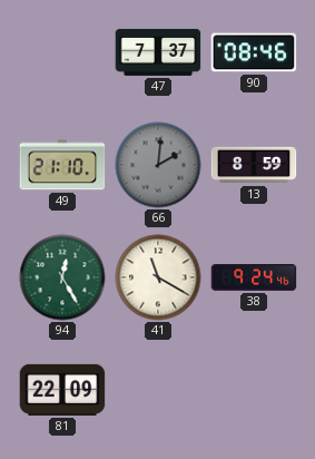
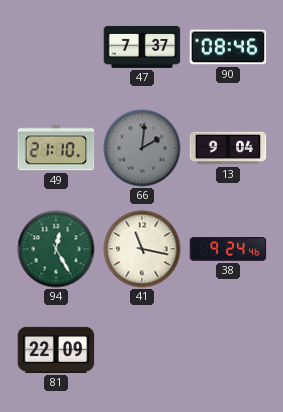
13: 8:59 -> 9:04
41: 11:20 -> 11:17
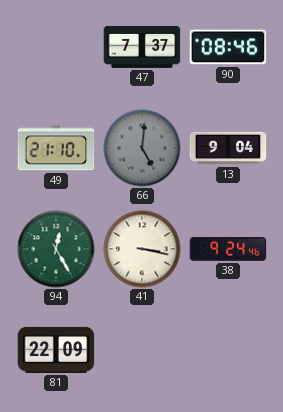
66: 2:01 -> 5:01
41: 11:17 -> 3:17
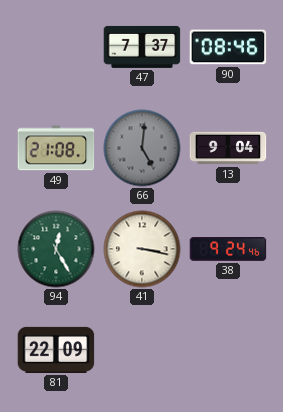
49: 21:10 -> 21:08
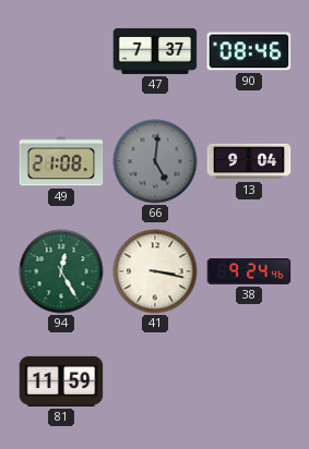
81: 22:09 -> 11:59
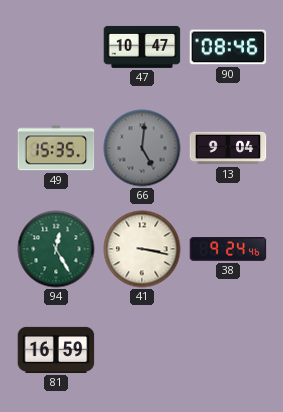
47: 7:37 -> 10:47
49: 21:08 -> 15:35
81: 11:59 -> 16:59
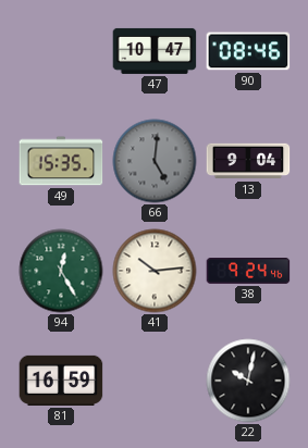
41: 3:17 -> 10:14
22: none -> 10:02
